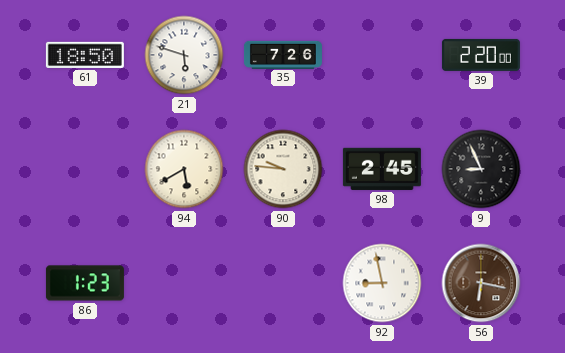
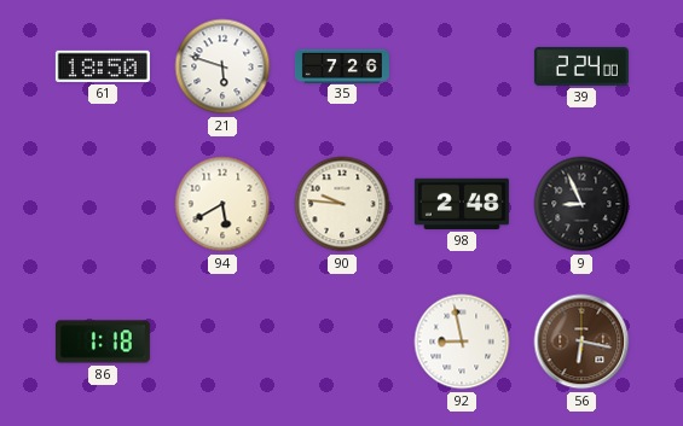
39: 2:20 -> 2:24
98: 2:45 -> 2:48
86: 1:23 -> 1:18
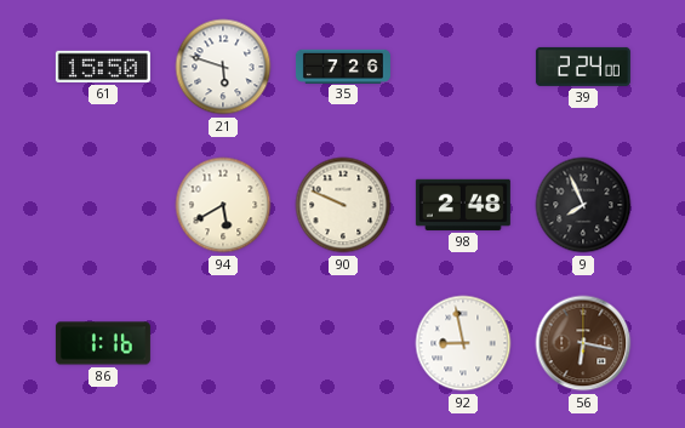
61: 18:50 -> 15:50
90: 9:46 -> 9:49
9: 8:56 -> 7:56
86: 1:18 -> 1:16
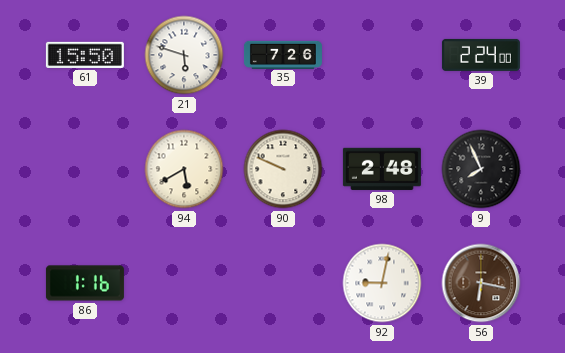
92: 8:58 -> 9:02
